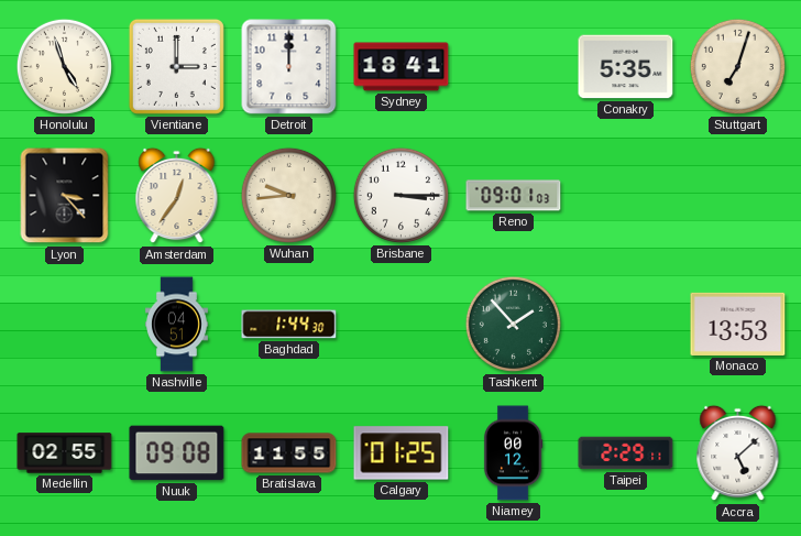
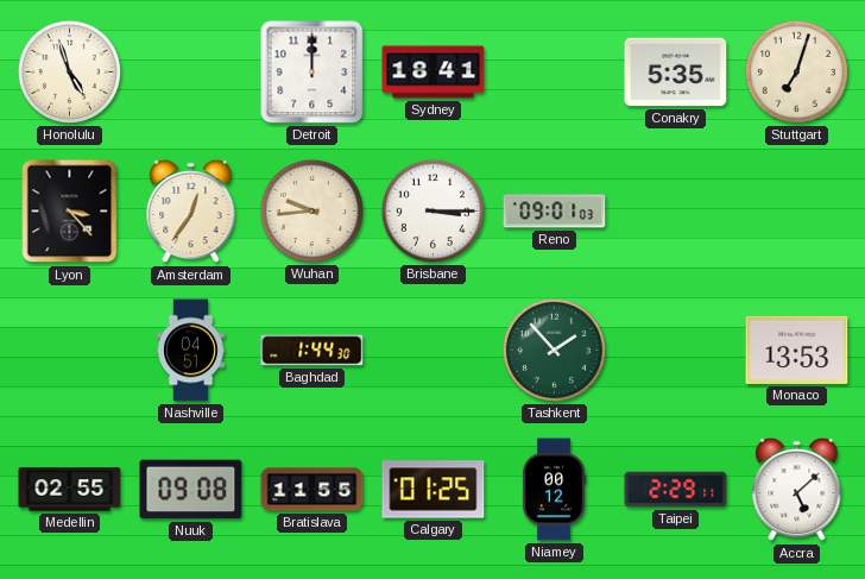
Vientiane: 3:00 -> none
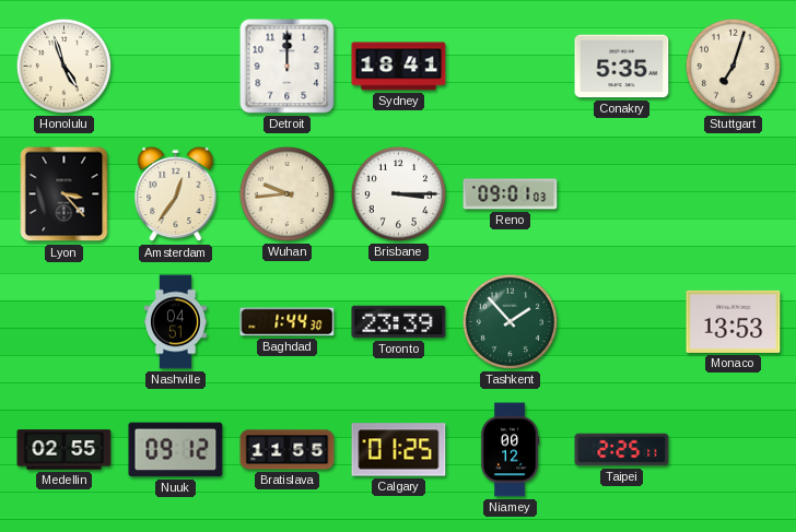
Toronto: none -> 23:39
Nuuk: 09:08 -> 09:12
Taipei: 2:29 -> 2:25
Accra: 5:08 -> none
